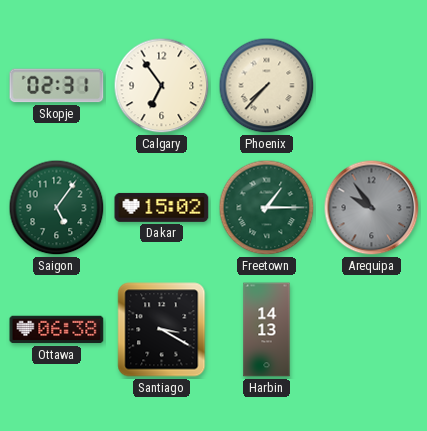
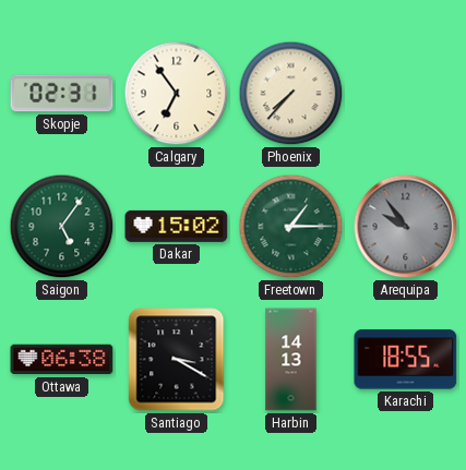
Karachi: none -> 18:55
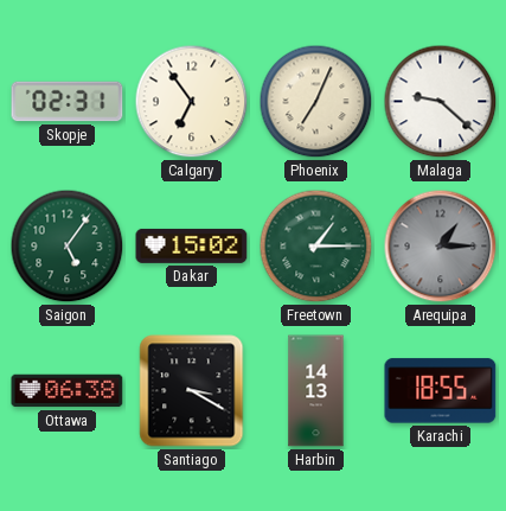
Phoenix: 7:37 -> 7:04
Malaga: none -> 9:22
Arequipa: 9:54 -> 1:15
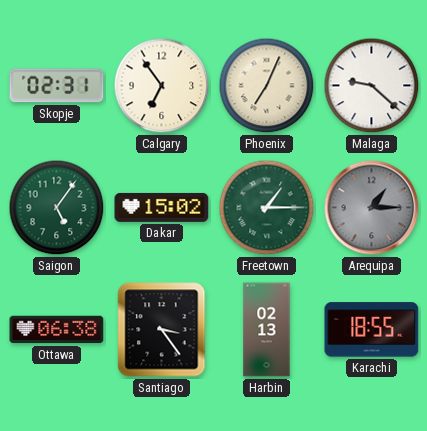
Santiago: 3:20 -> 3:24
Harbin: 14:13 -> 02:13
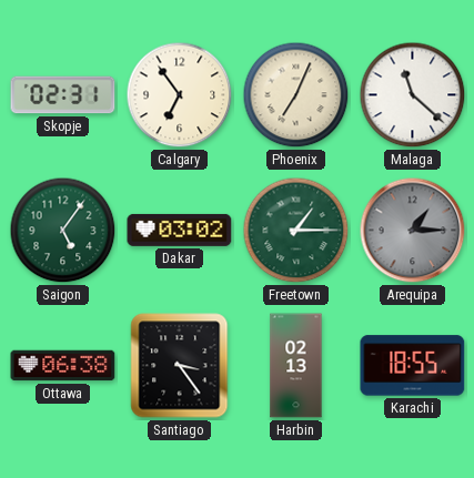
Malaga: 9:22 -> 11:22
Dakar: 15:02 -> 03:02
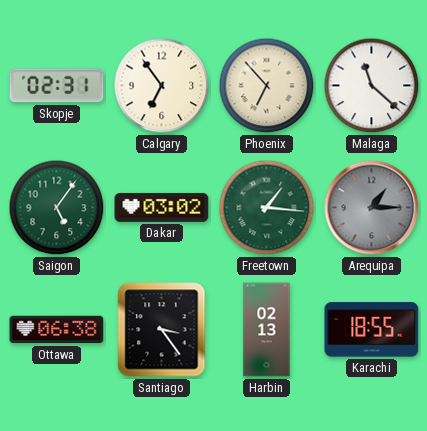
Phoenix: 7:04 -> 6:53
Freetown: 1:15 -> 1:16
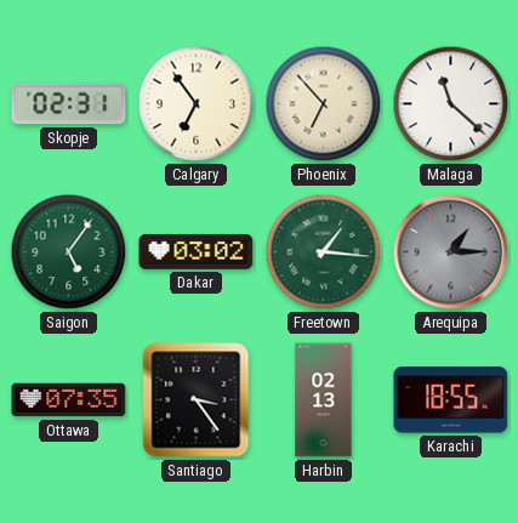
Ottawa: 06:38 -> 07:35
